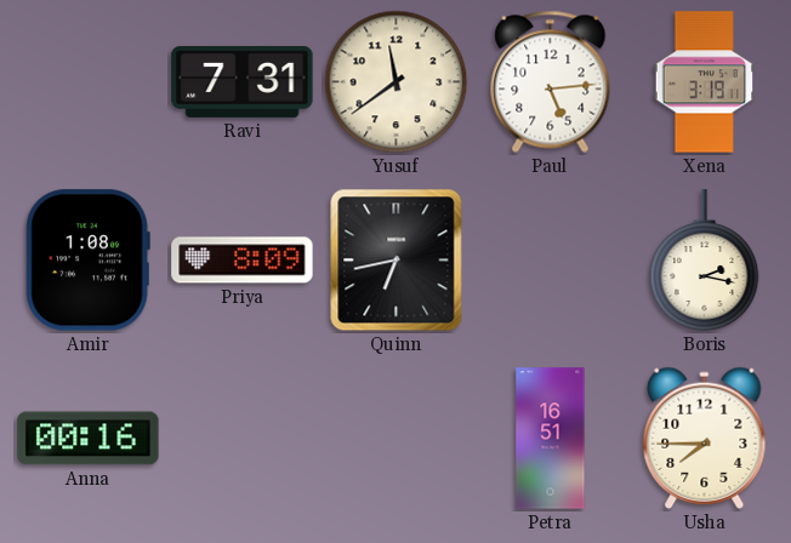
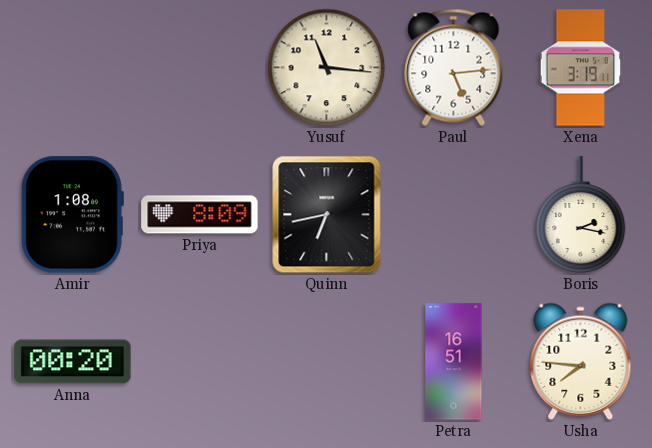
Ravi: 7:31 -> none
Yusuf: 11:39 -> 11:16
Anna: 00:16 -> 00:20
Usha: 7:45 -> 7:46
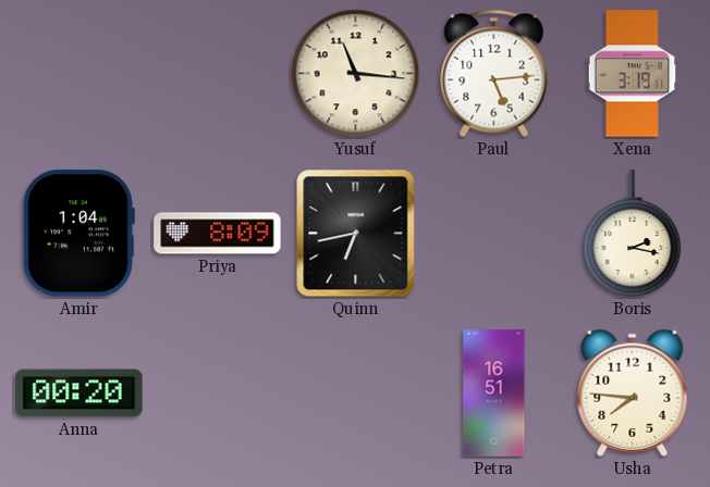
Amir: 1:08 -> 1:04
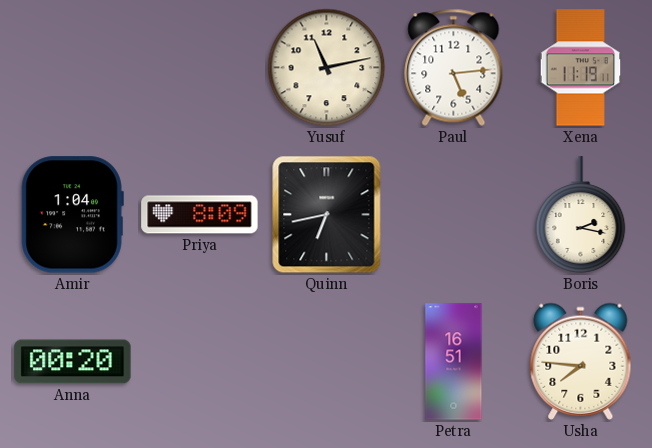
Yusuf: 11:16 -> 11:13
Xena: 3:19 -> 11:19
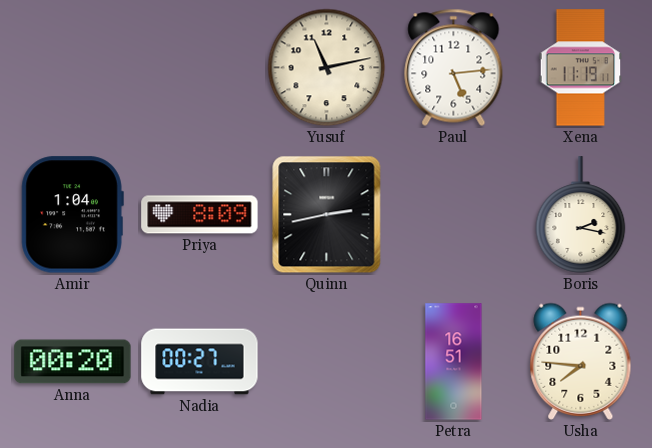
Quinn: 6:43 -> 2:43
Nadia: none -> 00:27
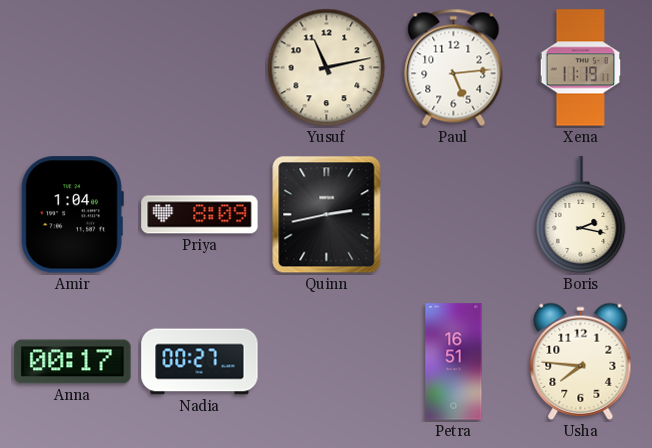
Anna: 00:20 -> 00:17
